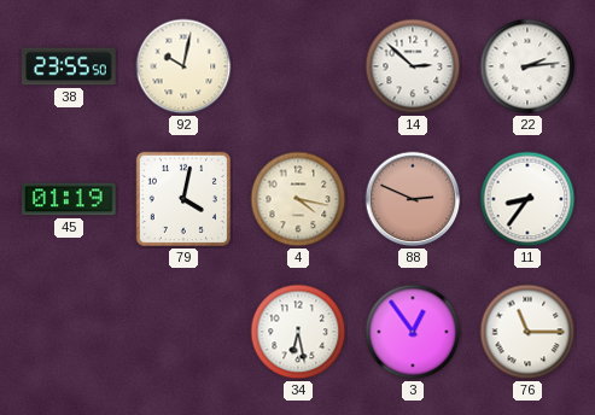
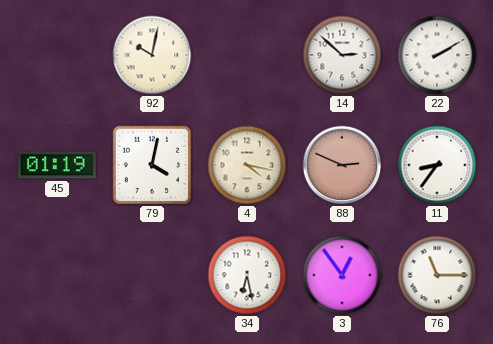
38: 23:55 -> none
22: 2:14 -> 2:10
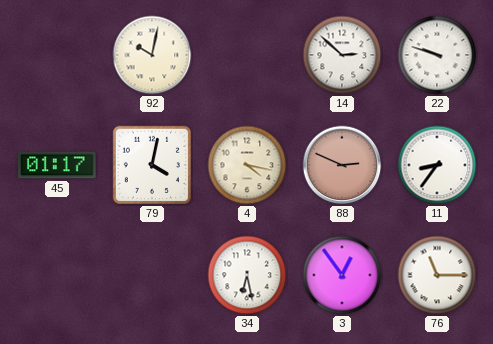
22: 2:10 -> 9:48
45: 01:19 -> 01:17
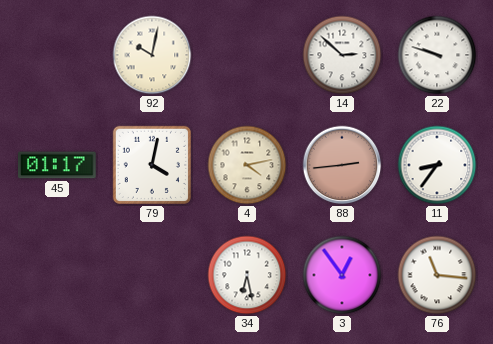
4: 4:17 -> 4:13
88: 2:49 -> 2:44
76: 11:15 -> 11:16
